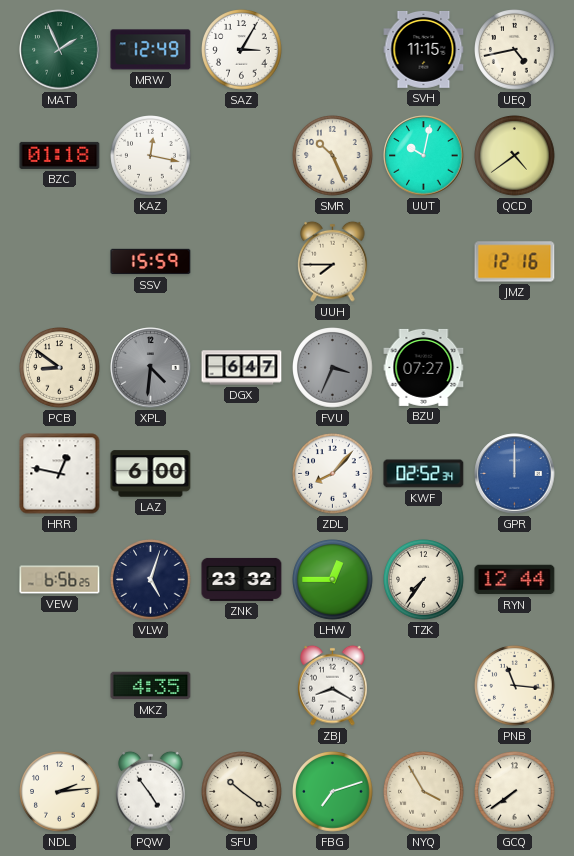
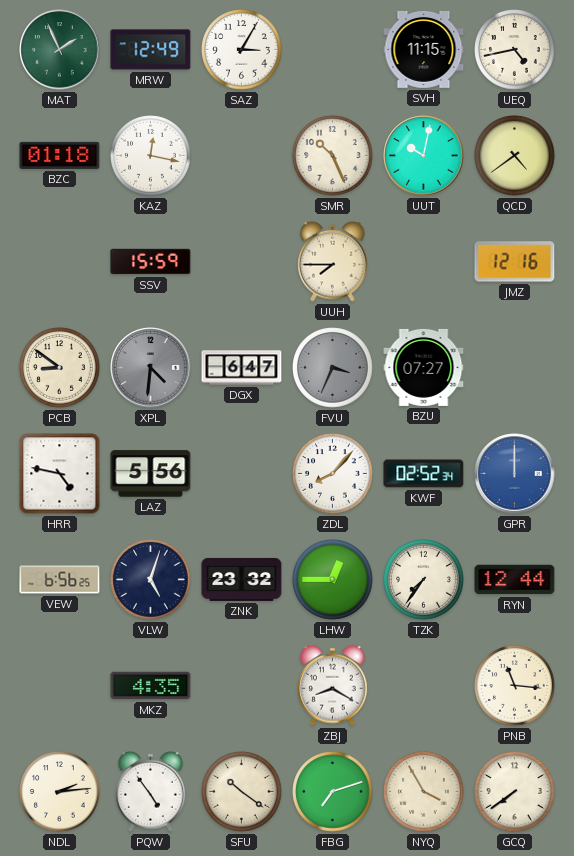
HRR: 12:47 -> 4:47
LAZ: 6:00 -> 5:56
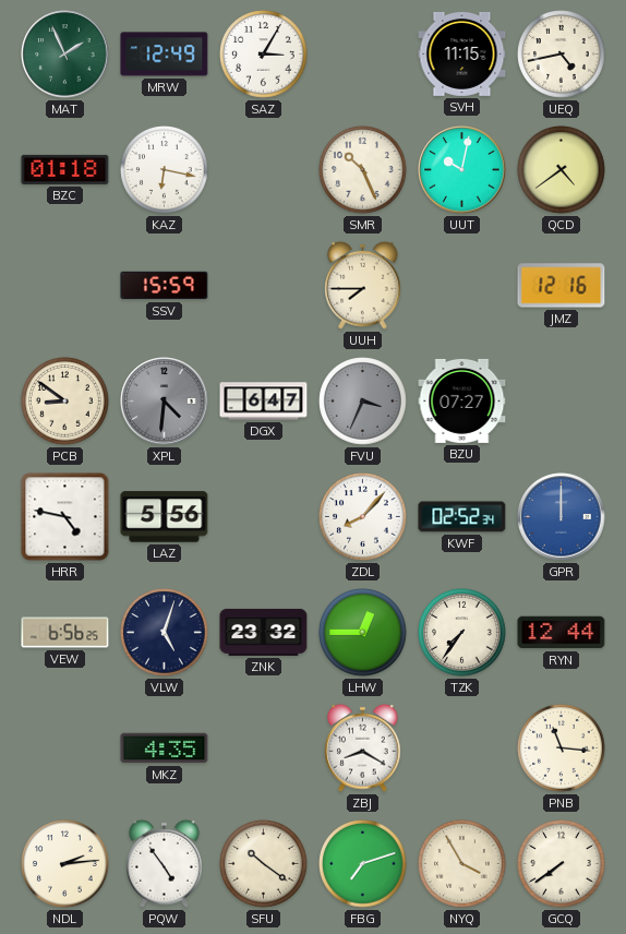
KAZ: 12:17 -> 6:17
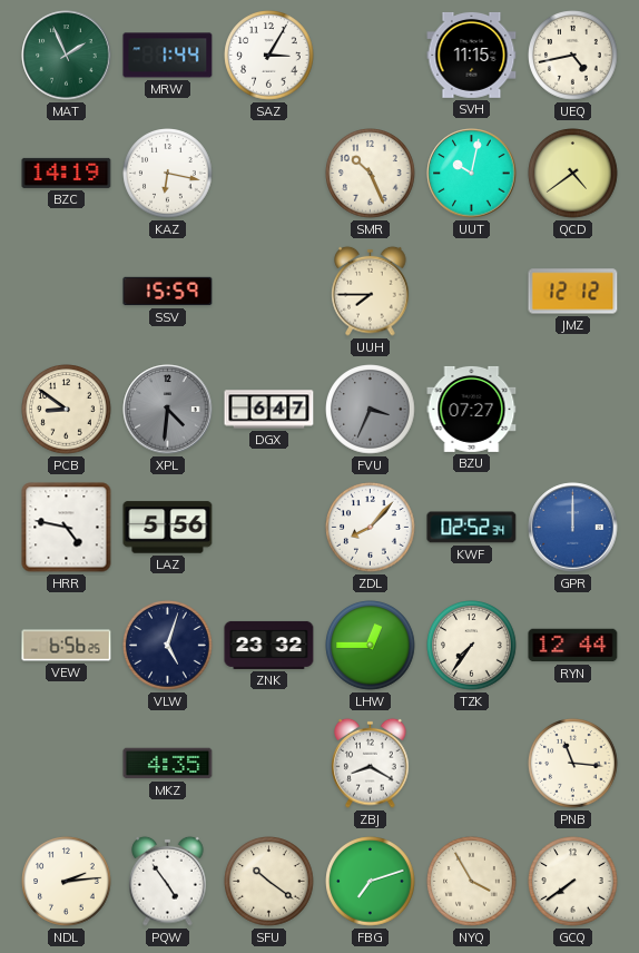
MRW: 12:49 -> 1:44
BZC: 01:18 -> 14:19
JMZ: 12:16 -> 12:12
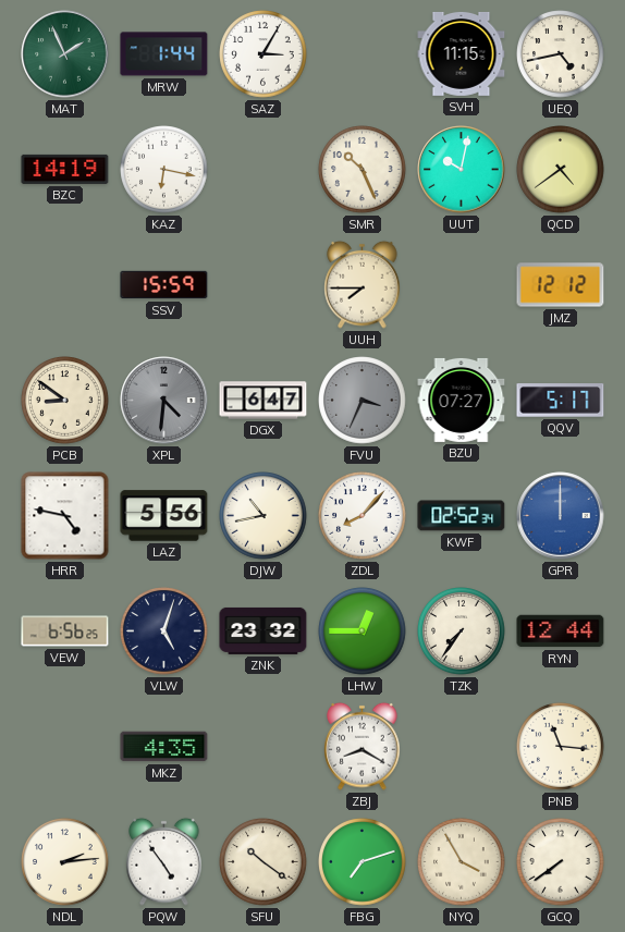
QQV: none -> 5:17
DJW: none -> 10:43
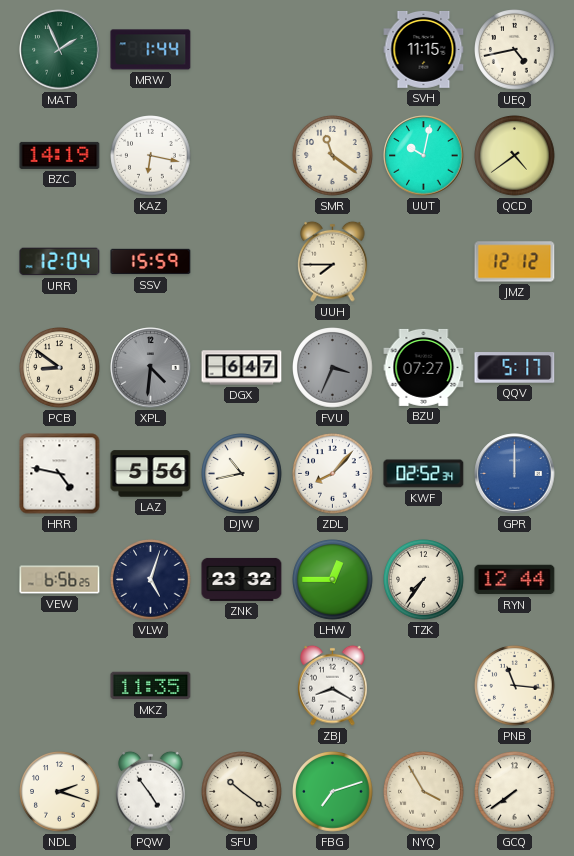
SAZ: 3:05 -> none
SMR: 10:26 -> 11:21
URR: none -> 12:04
MKZ: 4:35 -> 11:35
NDL: 2:14 -> 2:18
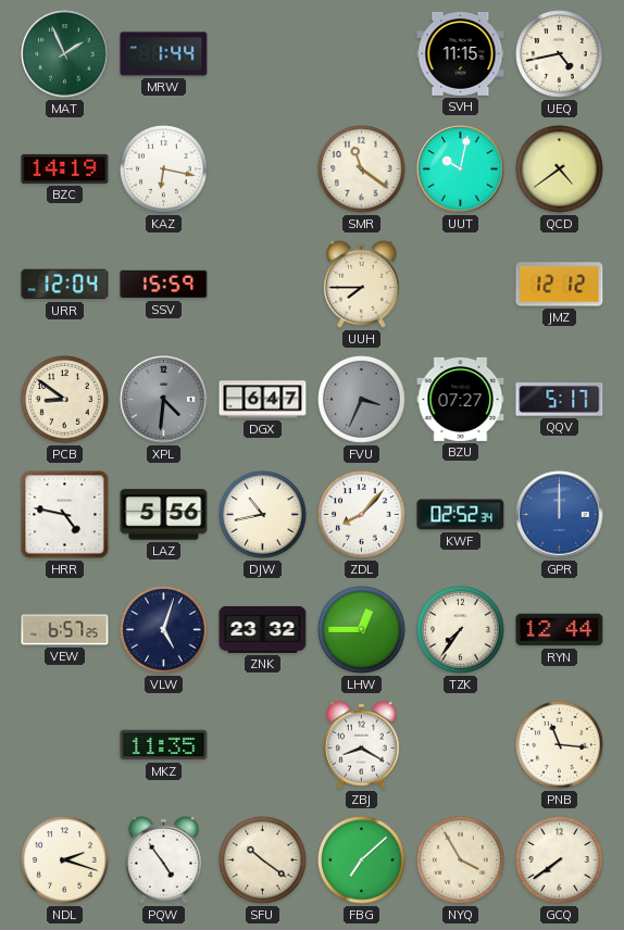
VEW: 6:56 -> 6:57
FBG: 7:12 -> 7:08
